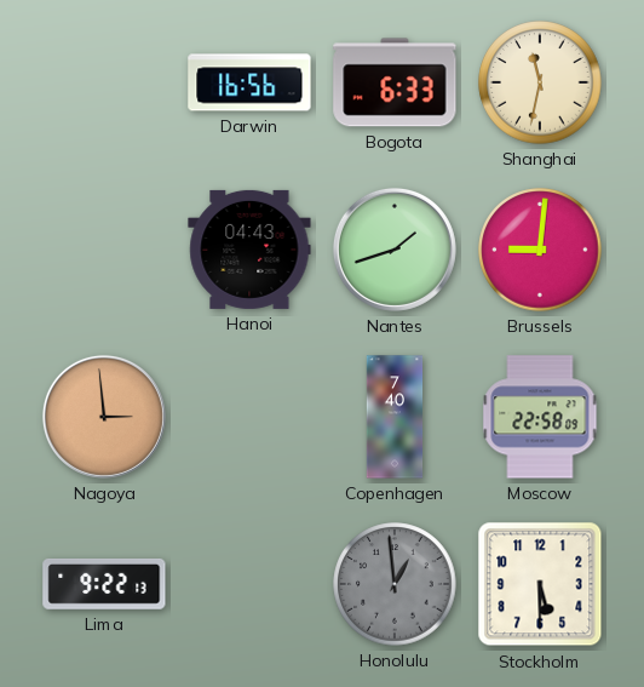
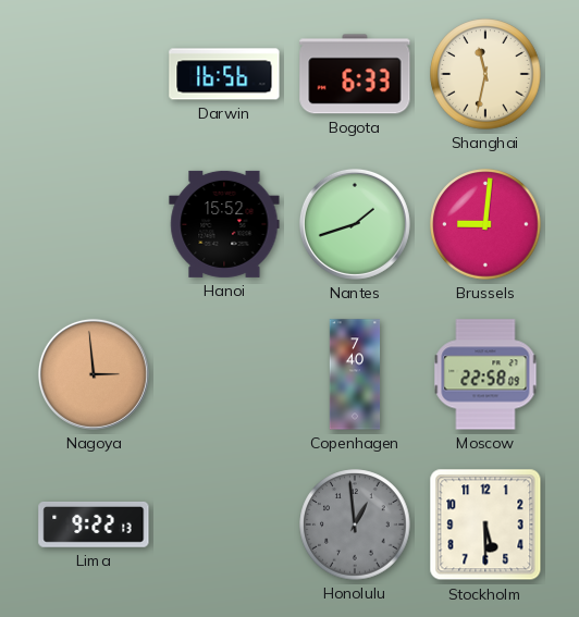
Hanoi: 04:43 -> 15:52
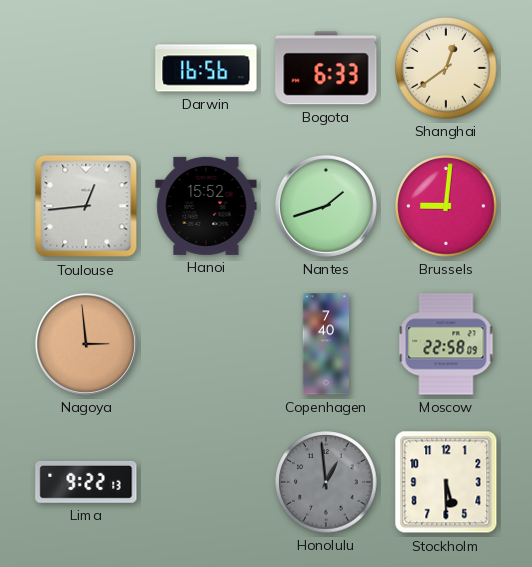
Shanghai: 11:32 -> 12:39
Toulouse: none -> 12:44
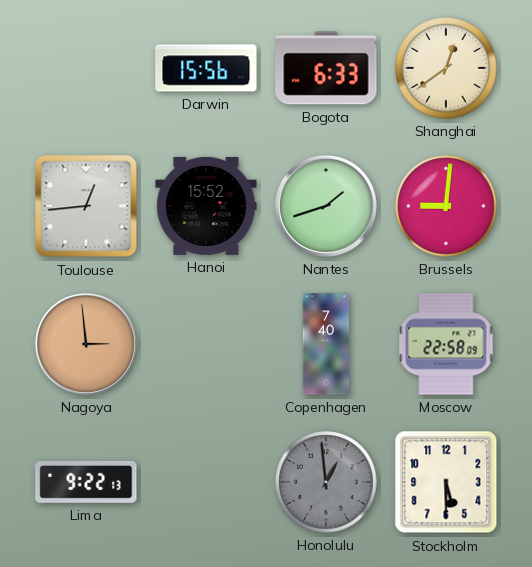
Darwin: 16:56 -> 15:56
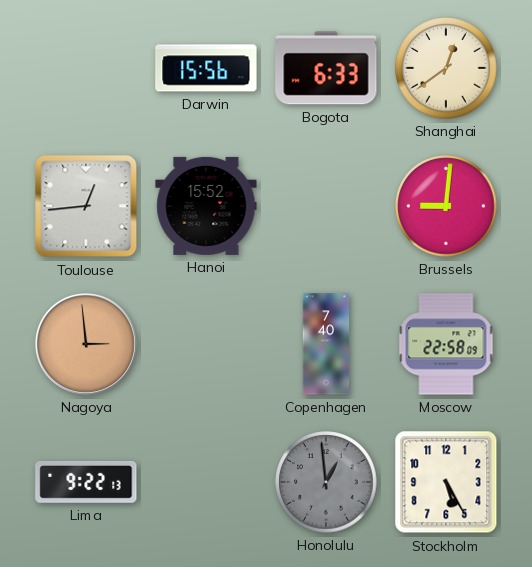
Nantes: 1:42 -> none
Stockholm: 5:30 -> 5:25
